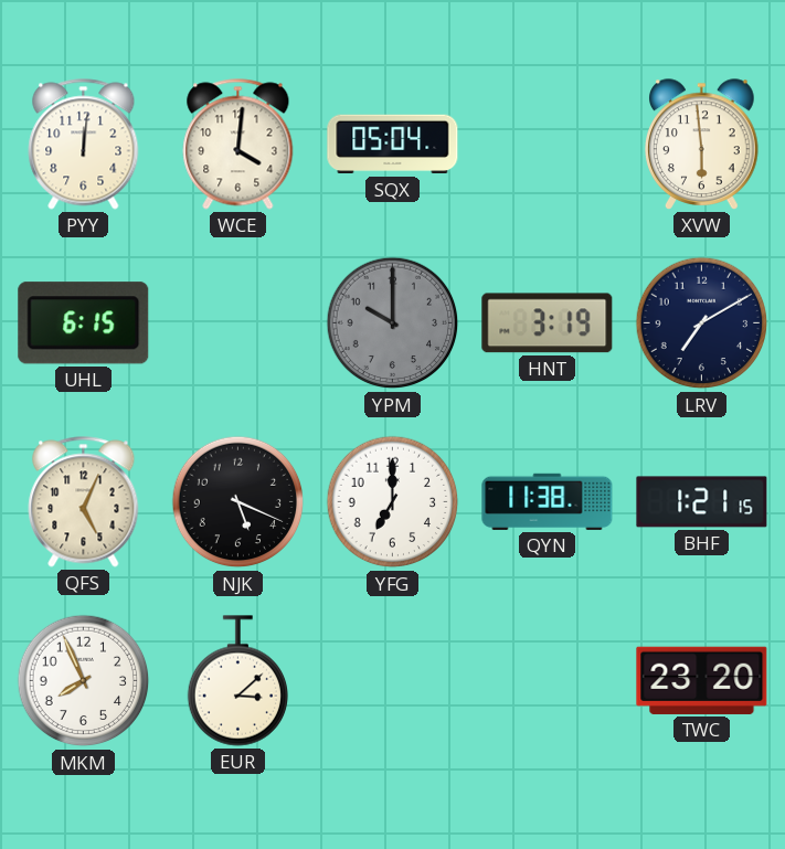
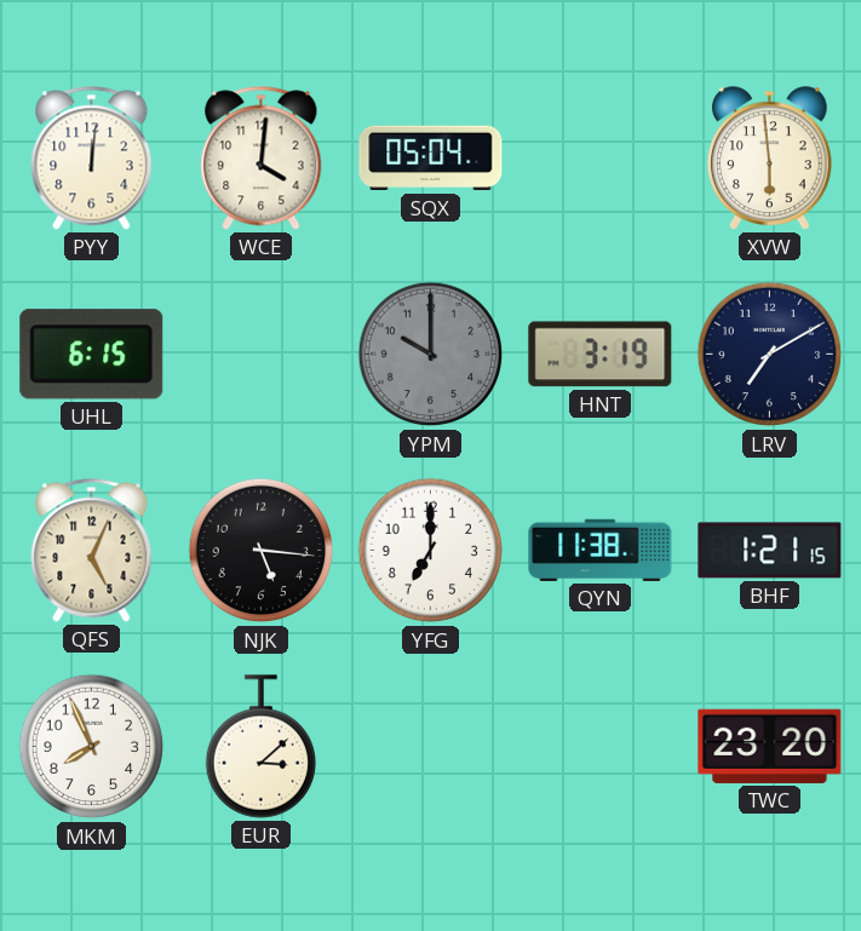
NJK: 5:19 -> 5:16
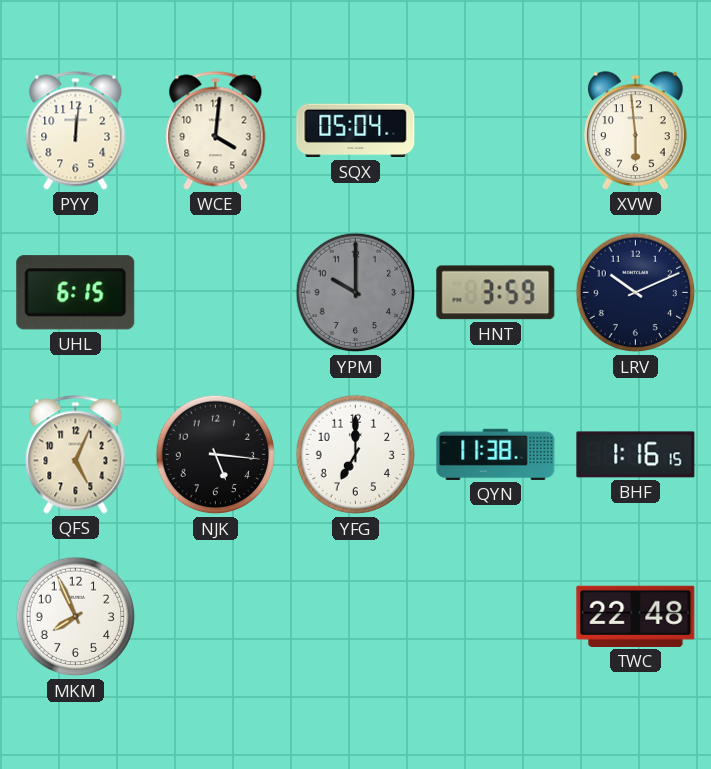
HNT: 3:19 -> 3:59
LRV: 7:10 -> 10:11
BHF: 1:21 -> 1:16
EUR: 3:08 -> none
TWC: 23:20 -> 22:48
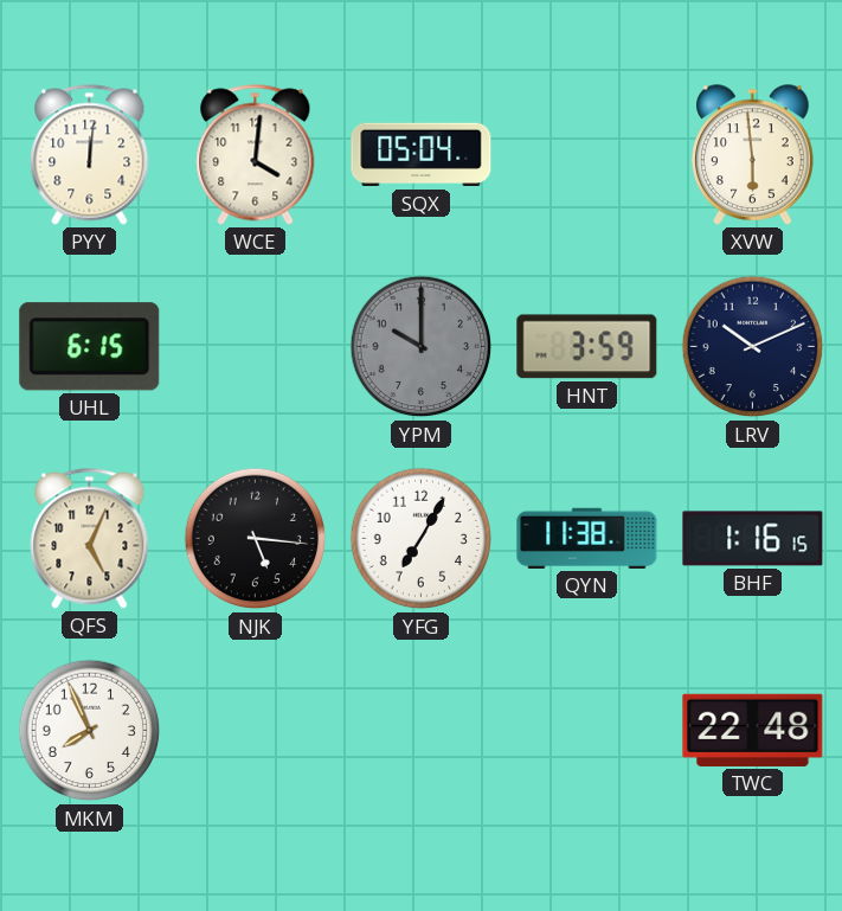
YFG: 7:00 -> 7:05
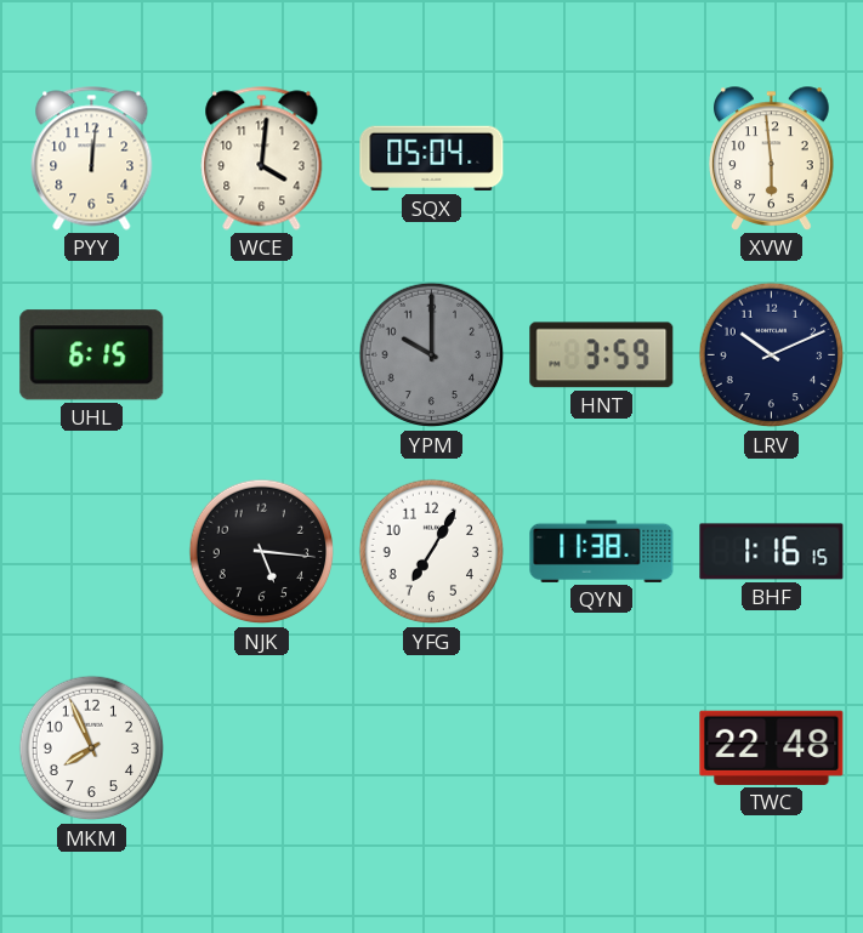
QFS: 5:04 -> none
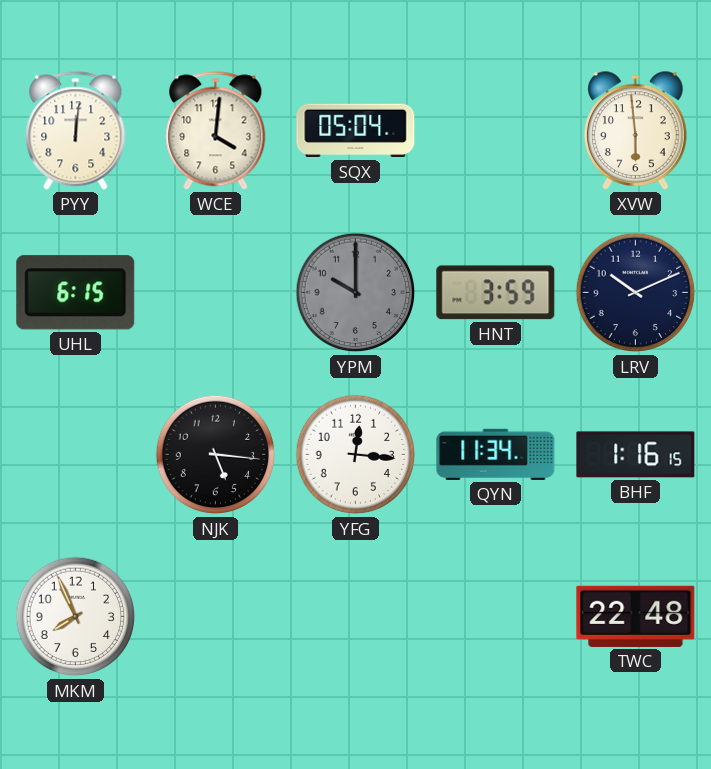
YFG: 7:05 -> 12:16
QYN: 11:38 -> 11:34
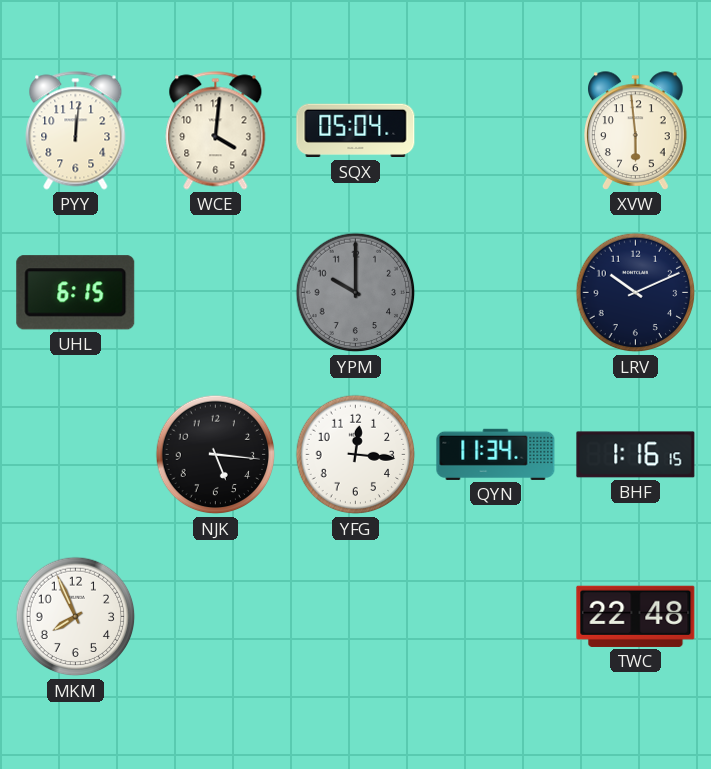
HNT: 3:59 -> none
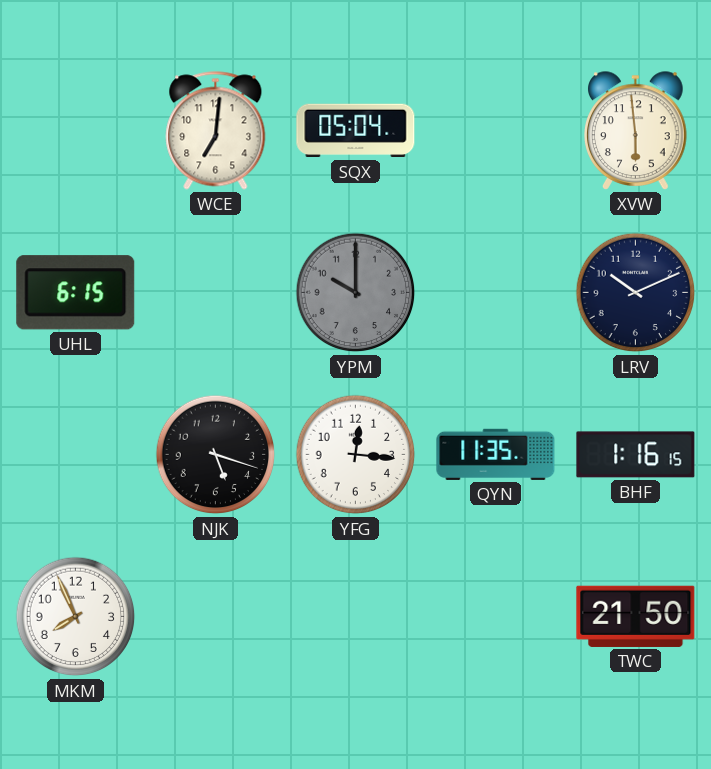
PYY: 12:01 -> none
WCE: 4:01 -> 7:01
NJK: 5:16 -> 5:18
QYN: 11:34 -> 11:35
TWC: 22:48 -> 21:50
